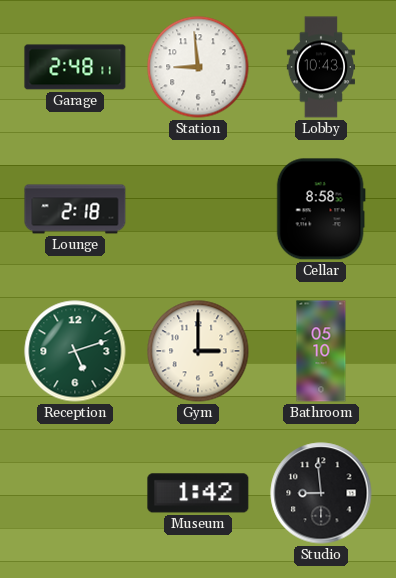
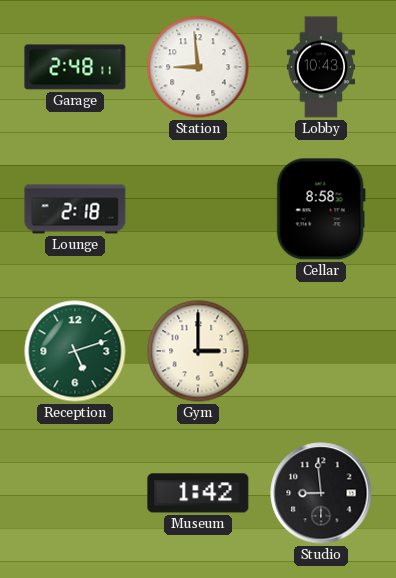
Bathroom: 05:10 -> none
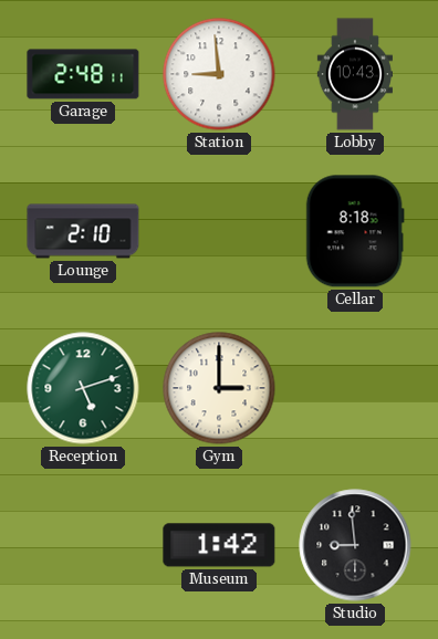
Lounge: 2:18 -> 2:10
Cellar: 8:58 -> 8:18
